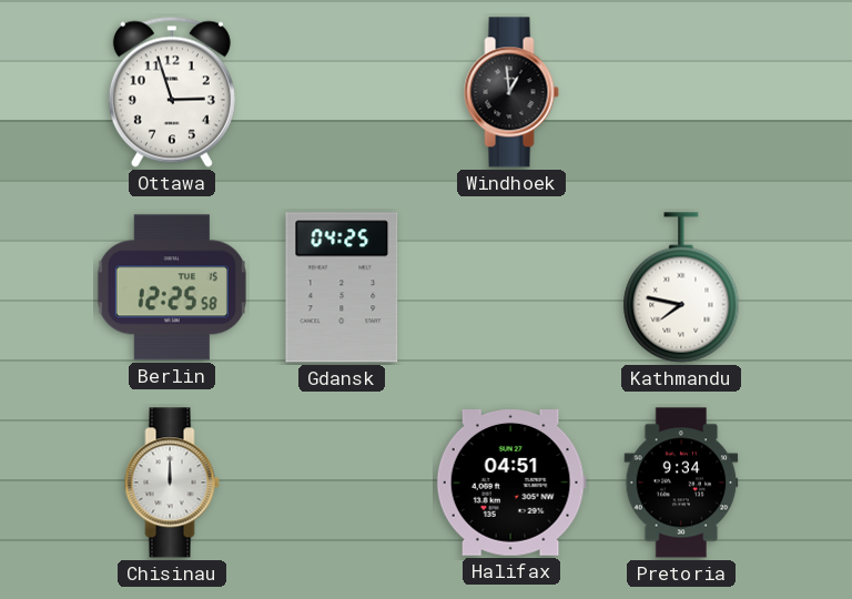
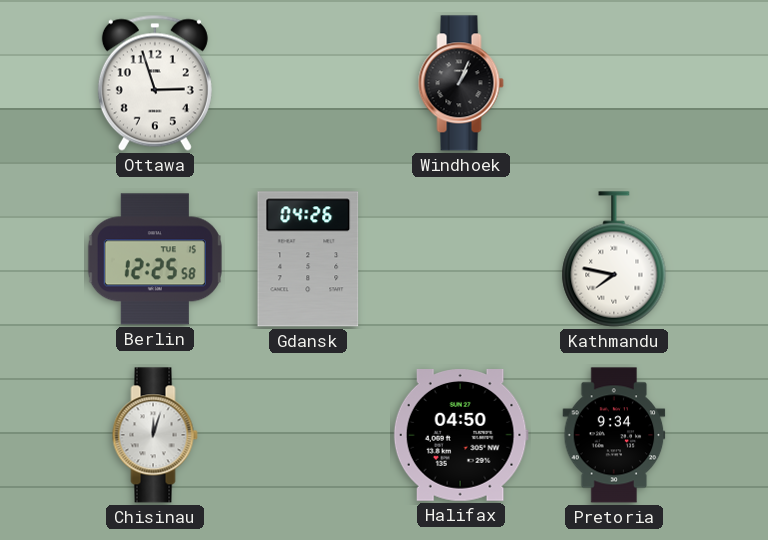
Windhoek: 12:59 -> 1:04
Gdansk: 04:25 -> 04:26
Chisinau: 12:00 -> 12:03
Halifax: 04:51 -> 04:50
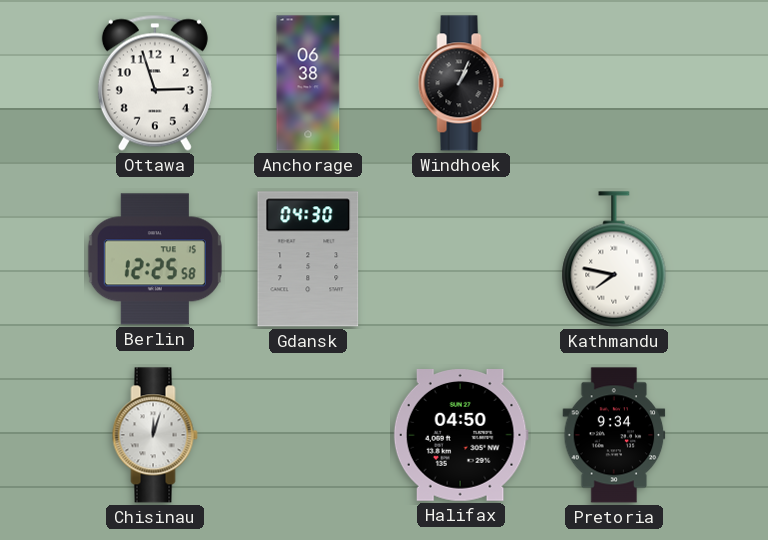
Anchorage: none -> 06:38
Gdansk: 04:26 -> 04:30
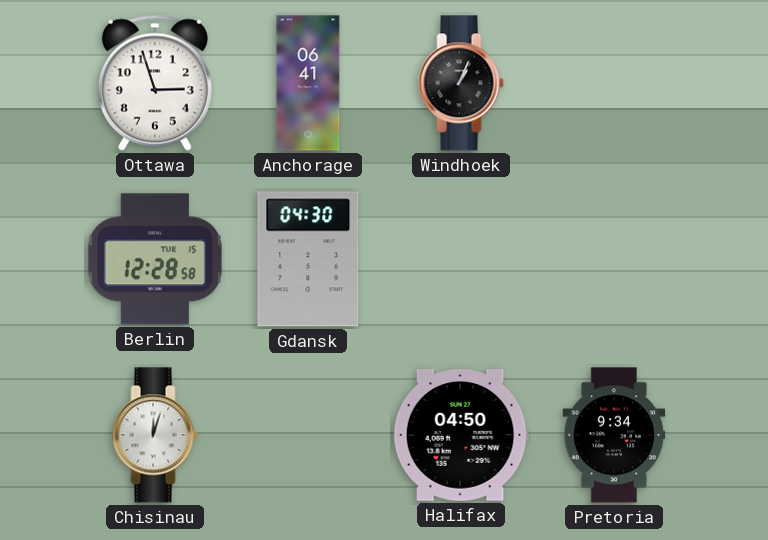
Anchorage: 06:38 -> 06:41
Berlin: 12:25 -> 12:28
Kathmandu: 7:47 -> none
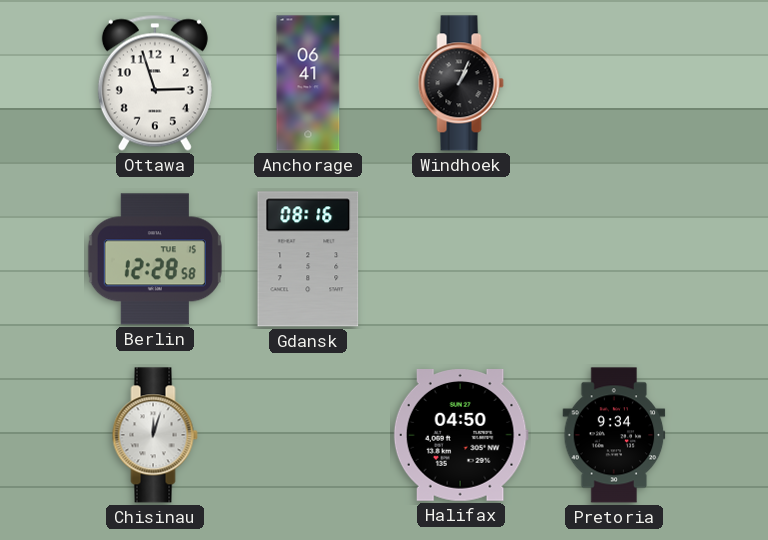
Gdansk: 04:30 -> 08:16
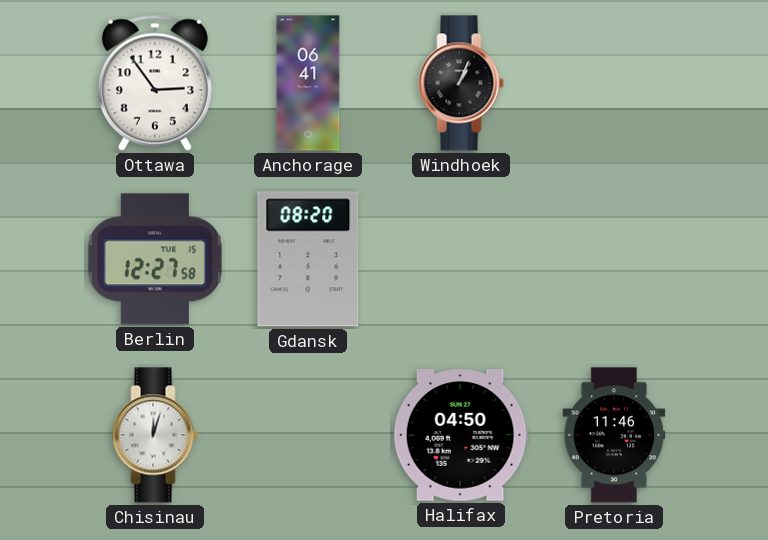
Ottawa: 2:57 -> 2:54
Berlin: 12:28 -> 12:27
Gdansk: 08:16 -> 08:20
Pretoria: 9:34 -> 11:46
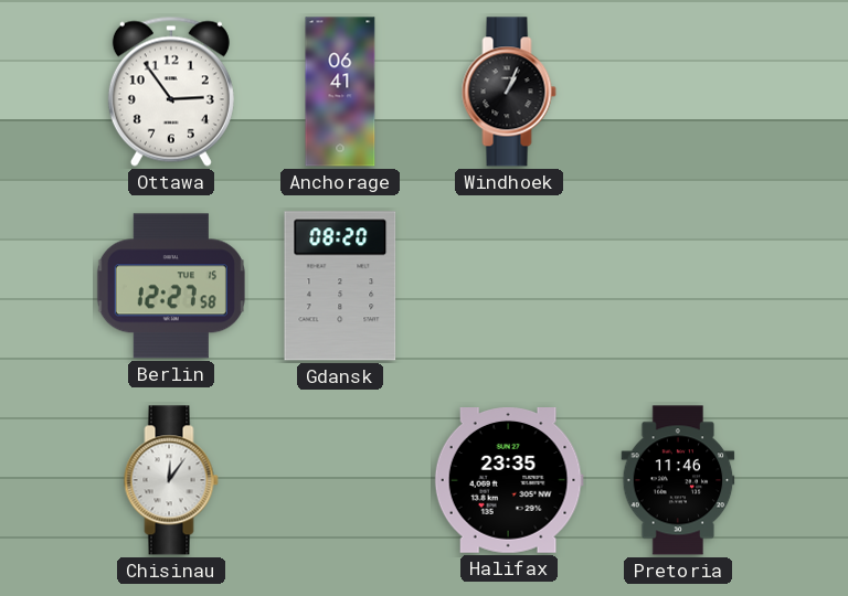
Chisinau: 12:03 -> 12:06
Halifax: 04:50 -> 23:35
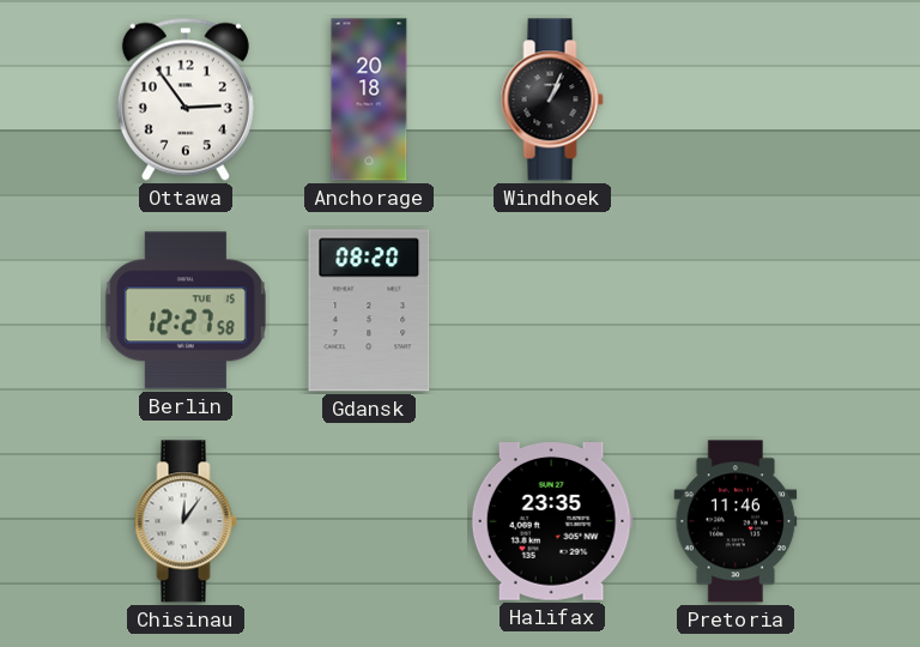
Anchorage: 06:41 -> 20:18
